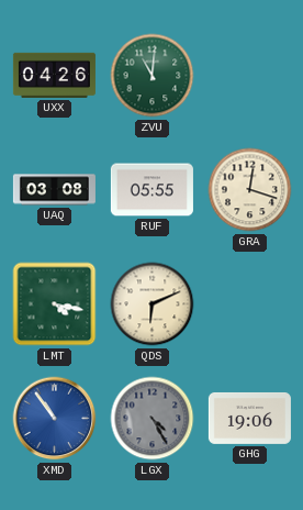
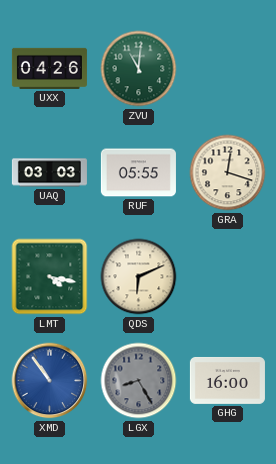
UAQ: 03:08 -> 03:03
LGX: 4:25 -> 8:25
GHG: 19:06 -> 16:00
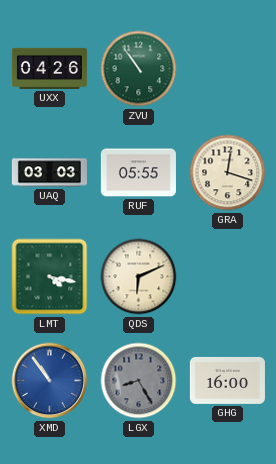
ZVU: 11:01 -> 10:54
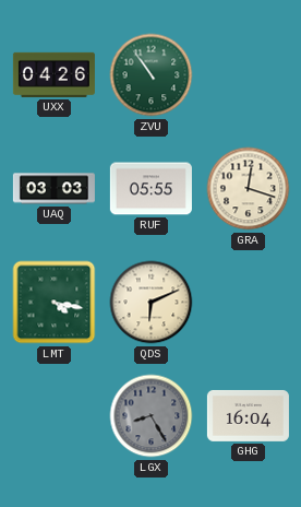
XMD: 10:54 -> none
GHG: 16:00 -> 16:04
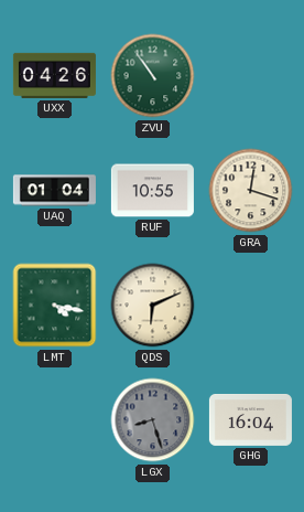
UAQ: 03:03 -> 01:04
RUF: 05:55 -> 10:55
LGX: 8:25 -> 8:27
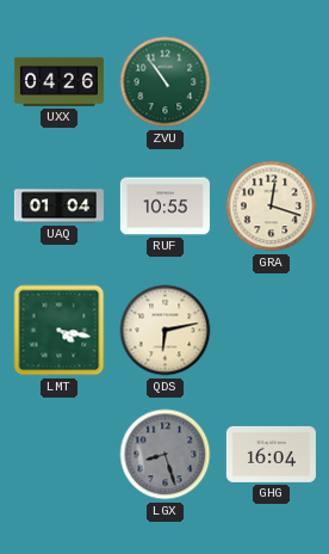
QDS: 6:11 -> 6:13
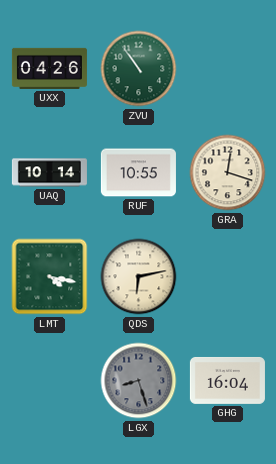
UAQ: 01:04 -> 10:14
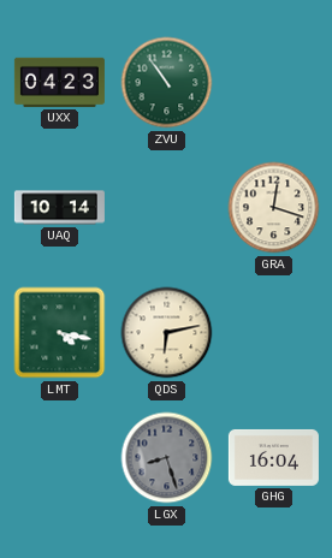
UXX: 04:26 -> 04:23
RUF: 10:55 -> none
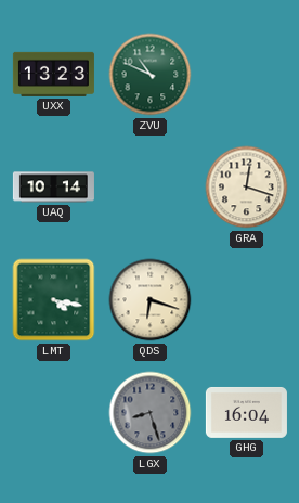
UXX: 04:23 -> 13:23
ZVU: 10:54 -> 10:49
QDS: 6:13 -> 6:18
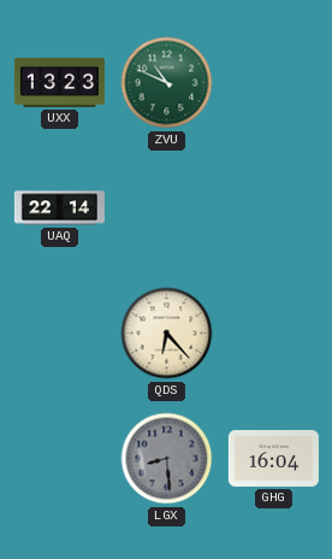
UAQ: 10:14 -> 22:14
GRA: 12:18 -> none
LMT: 4:17 -> none
QDS: 6:18 -> 6:23
LGX: 8:27 -> 8:29
